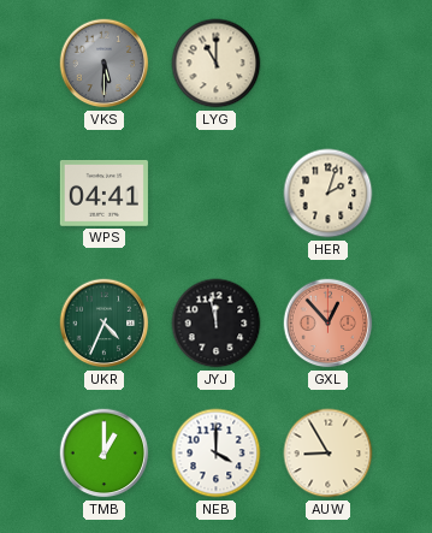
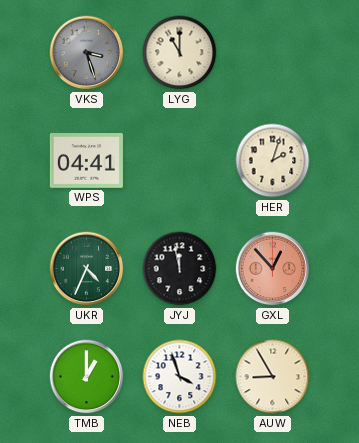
VKS: 5:30 -> 3:27
NEB: 4:00 -> 3:57
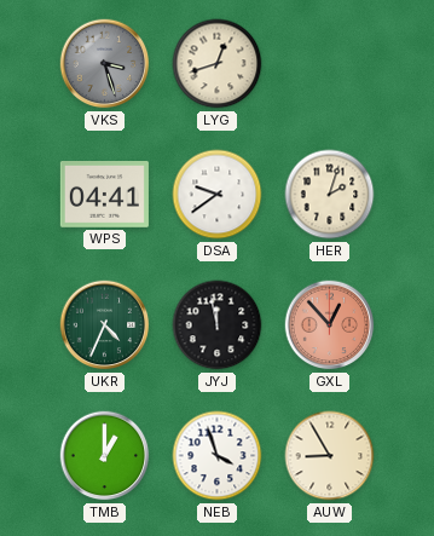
LYG: 11:00 -> 12:42
DSA: none -> 9:39
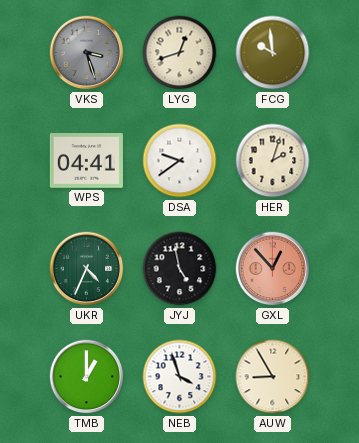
FCG: none -> 9:59
JYJ: 11:58 -> 4:58
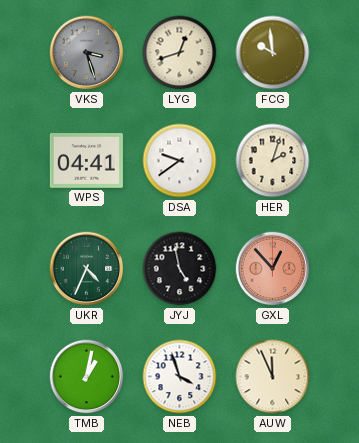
TMB: 1:00 -> 1:02
AUW: 8:55 -> 11:56
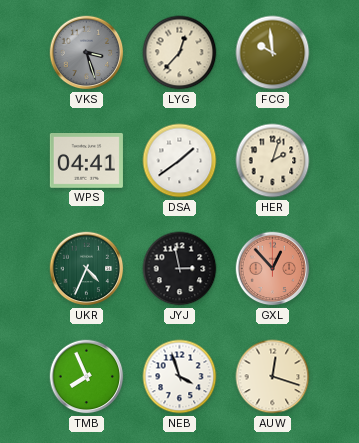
LYG: 12:42 -> 12:37
DSA: 9:39 -> 1:39
JYJ: 4:58 -> 2:58
TMB: 1:02 -> 7:56
AUW: 11:56 -> 12:18
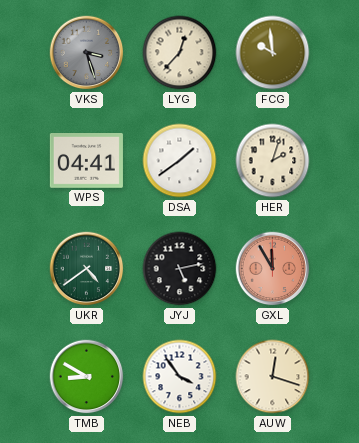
UKR: 4:34 -> 4:39
JYJ: 2:58 -> 5:13
GXL: 12:53 -> 11:55
TMB: 7:56 -> 8:50
NEB: 3:57 -> 3:54
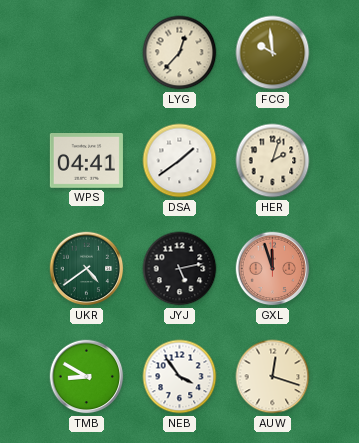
VKS: 3:27 -> none
GXL: 11:55 -> 11:57
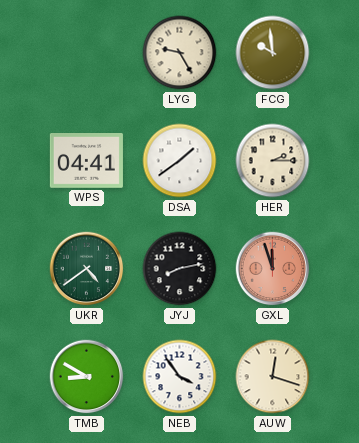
LYG: 12:37 -> 9:25
HER: 2:03 -> 2:15
JYJ: 5:13 -> 8:13
